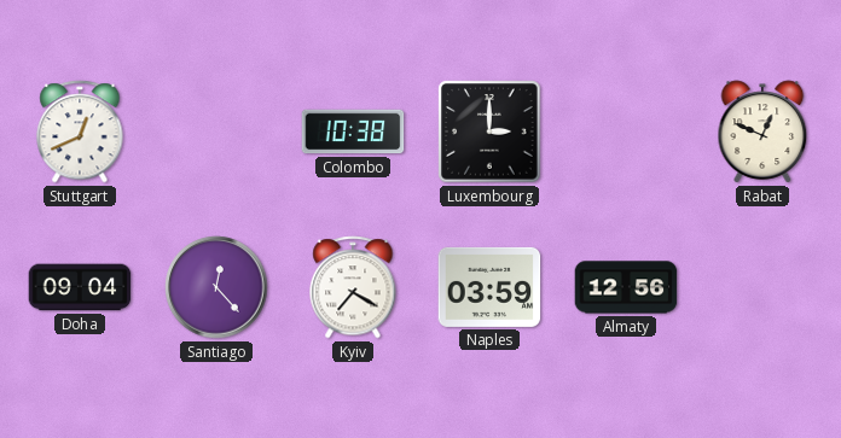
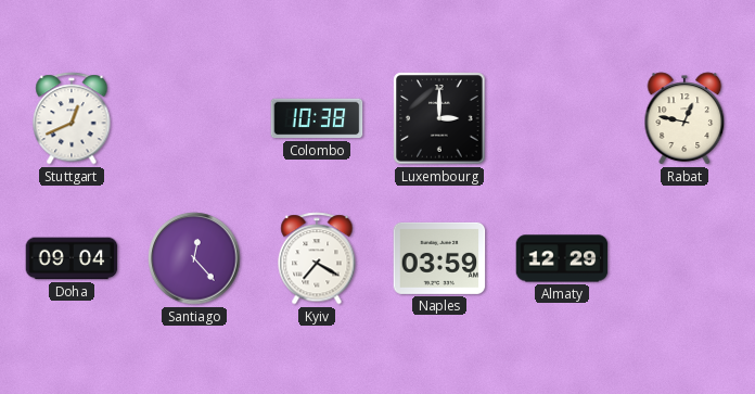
Rabat: 12:49 -> 12:47
Almaty: 12:56 -> 12:29
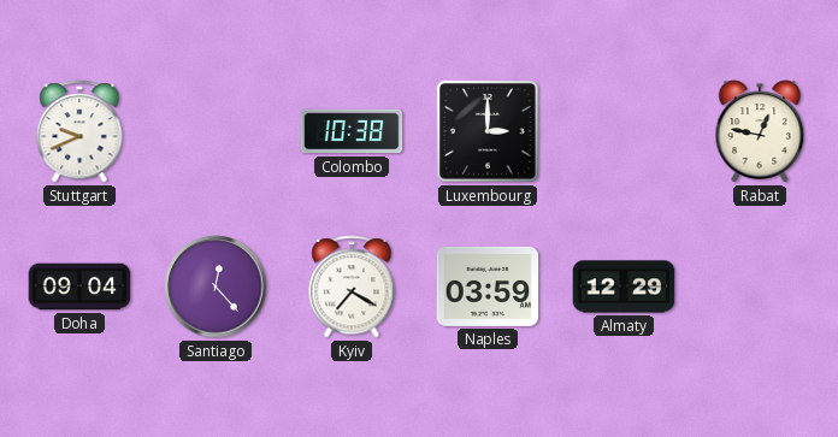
Stuttgart: 12:41 -> 9:41
